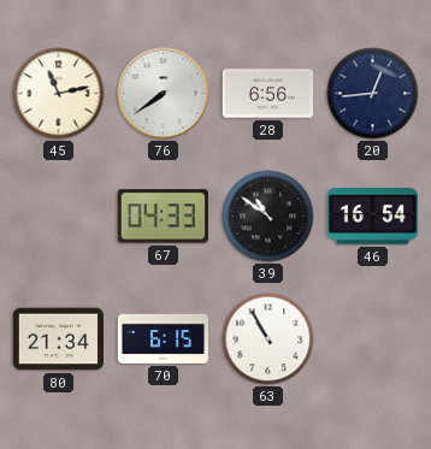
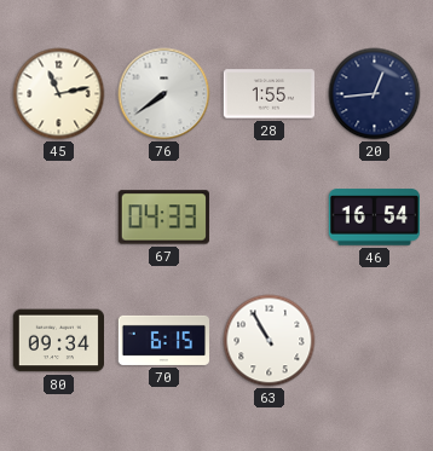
28: 6:56 -> 1:55
39: 10:51 -> none
80: 21:34 -> 09:34
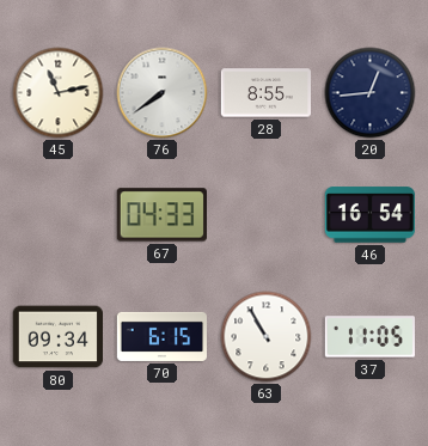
28: 1:55 -> 8:55
37: none -> 11:05
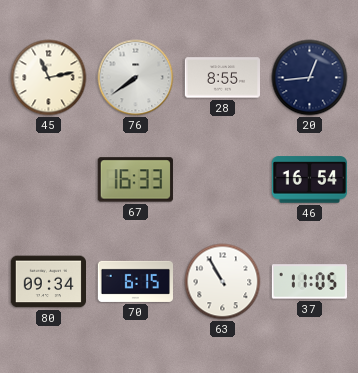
67: 04:33 -> 16:33
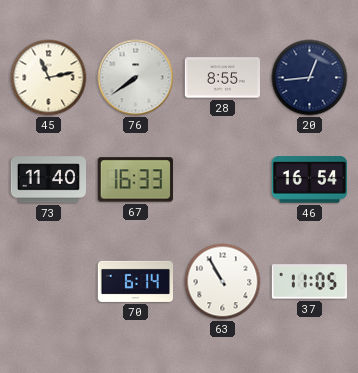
73: none -> 11:40
80: 09:34 -> none
70: 6:15 -> 6:14
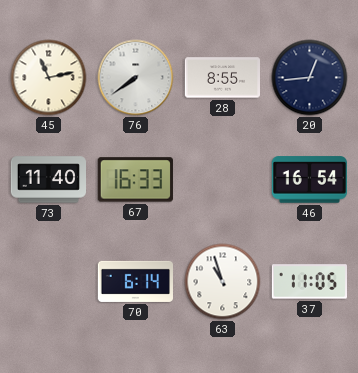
63: 10:55 -> 10:57
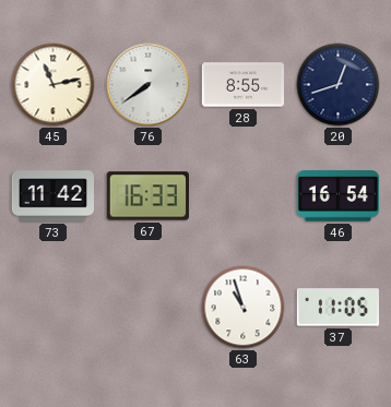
20: 12:44 -> 12:42
73: 11:40 -> 11:42
70: 6:14 -> none
